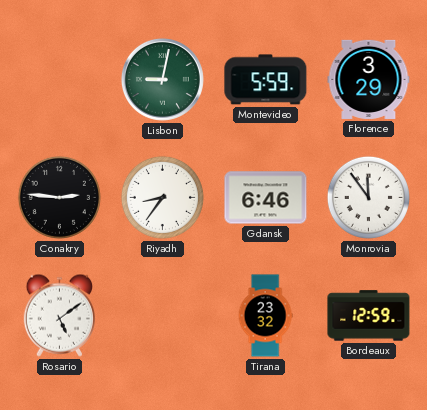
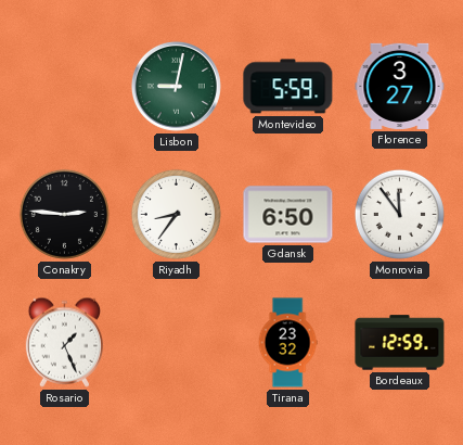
Florence: 3:29 -> 3:27
Gdansk: 6:46 -> 6:50
Rosario: 5:09 -> 1:26
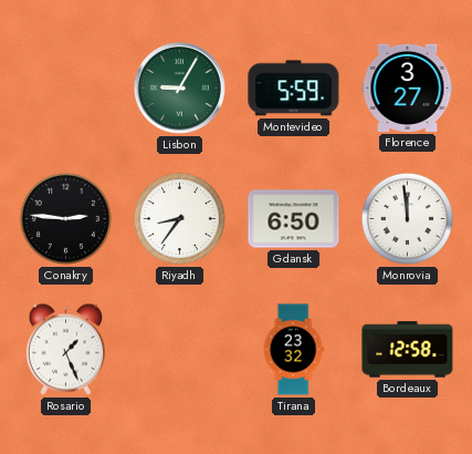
Lisbon: 9:02 -> 9:05
Monrovia: 11:54 -> 11:59
Bordeaux: 12:59 -> 12:58
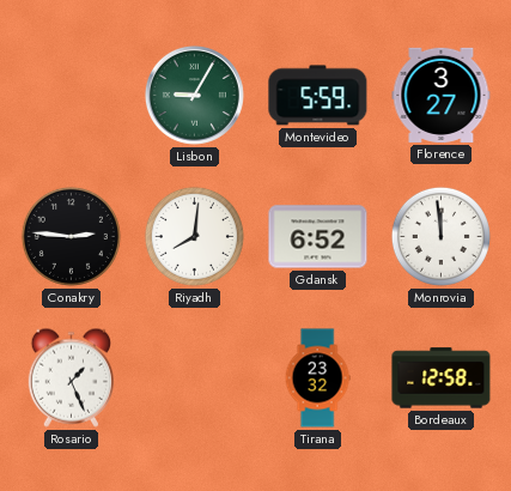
Riyadh: 8:36 -> 8:01
Gdansk: 6:50 -> 6:52
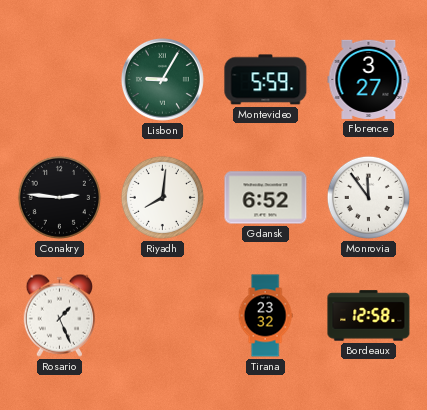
Monrovia: 11:59 -> 11:54
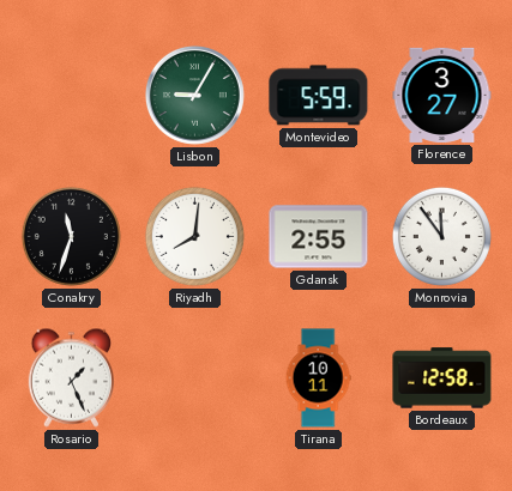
Conakry: 2:46 -> 11:33
Gdansk: 6:52 -> 2:55
Tirana: 23:32 -> 10:11
